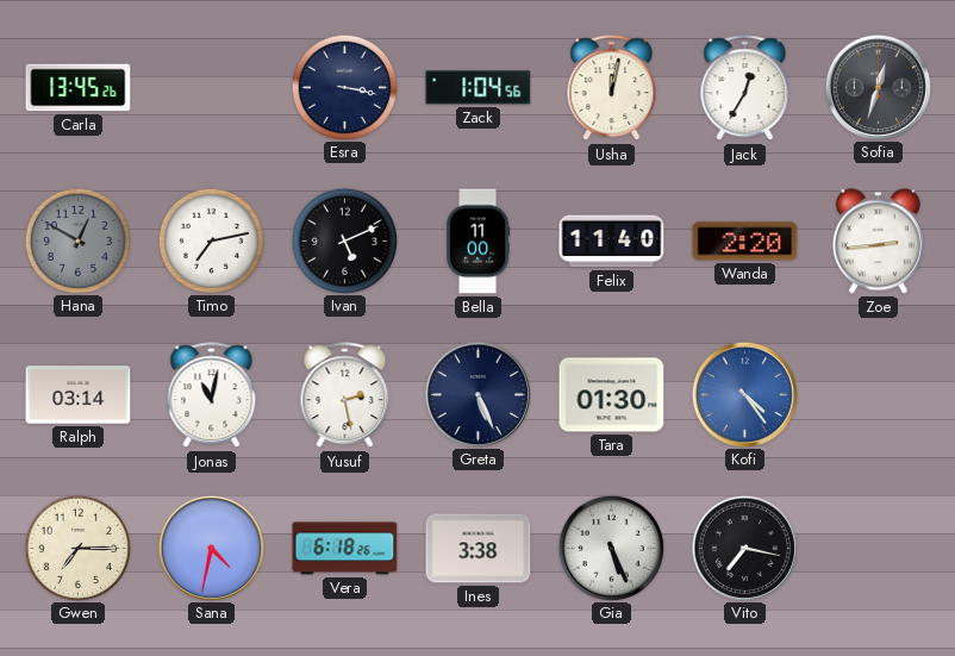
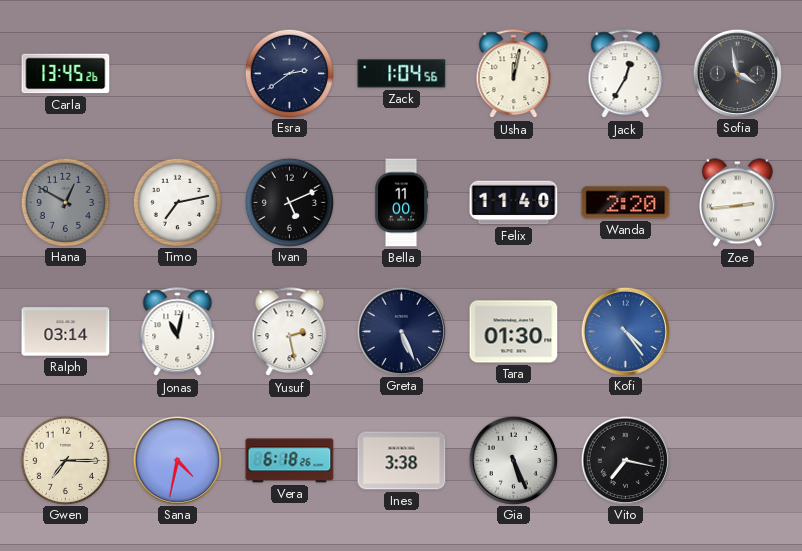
Esra: 3:17 -> 2:39
Sofia: 12:33 -> 3:58
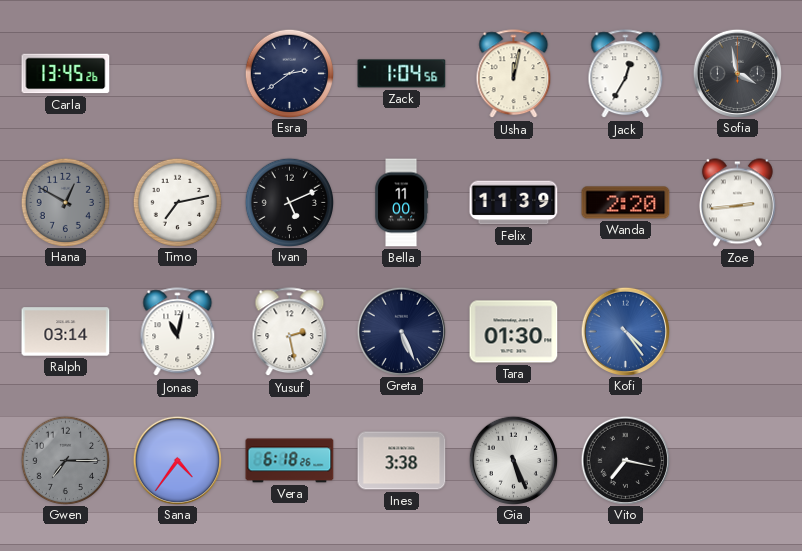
Felix: 11:40 -> 11:39
Gwen dial: cream -> grey
Sana: 4:32 -> 4:36
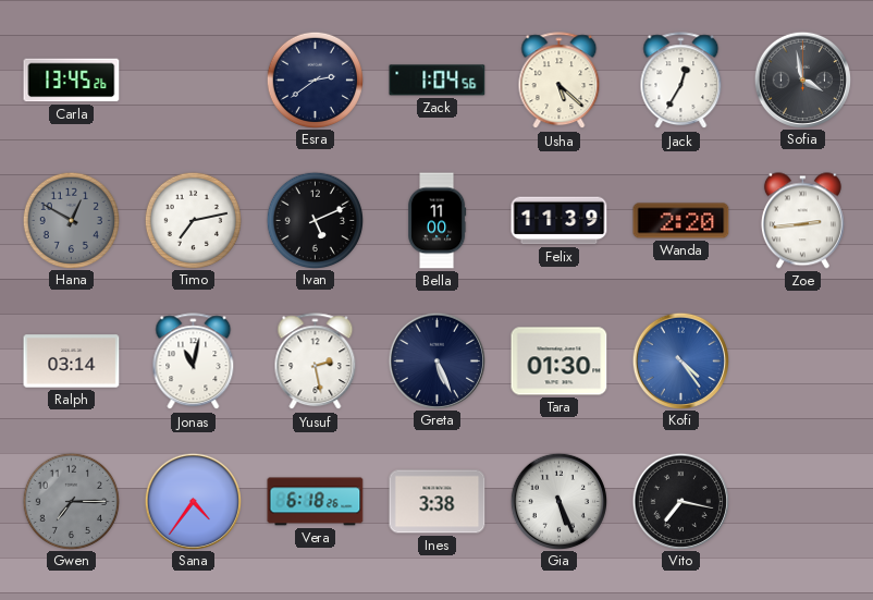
Usha: 12:02 -> 5:22
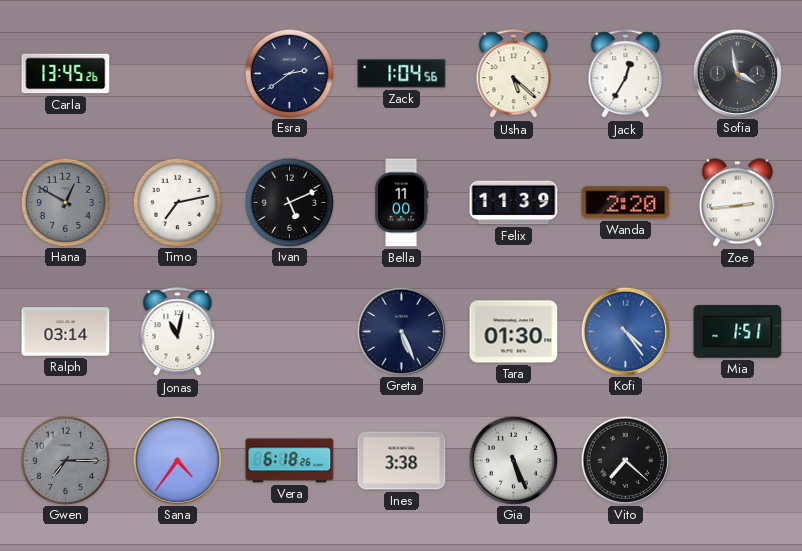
Yusuf: 2:28 -> none
Mia: none -> 1:51
Vito: 7:17 -> 7:22
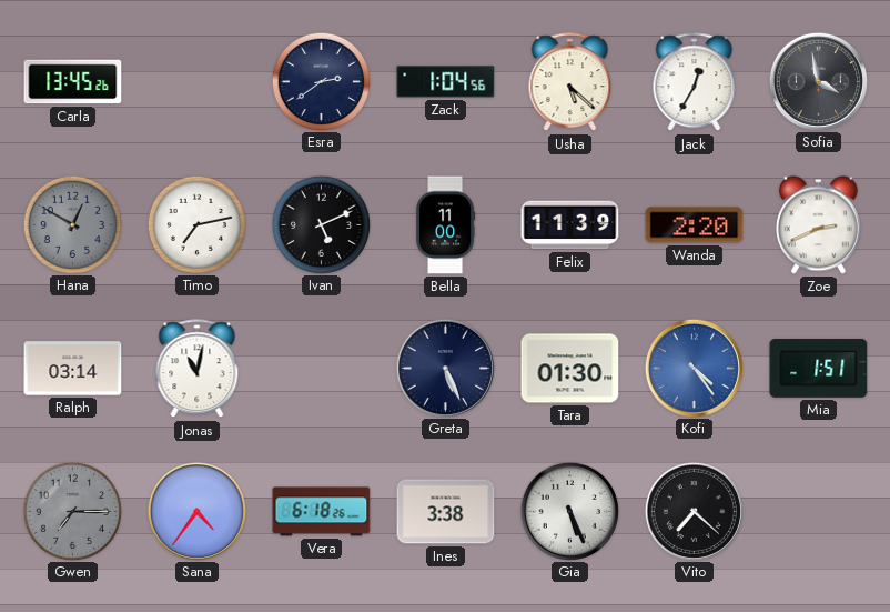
Zoe: 2:44 -> 2:41
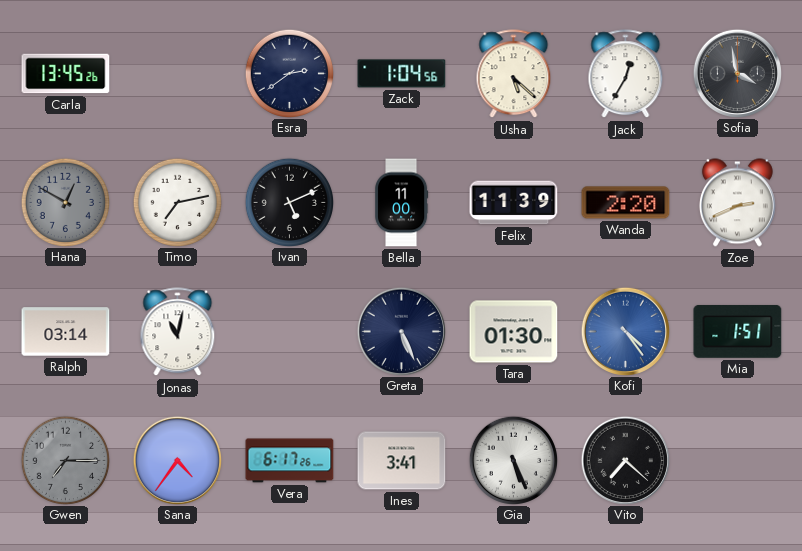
Vera: 6:18 -> 6:17
Ines: 3:38 -> 3:41
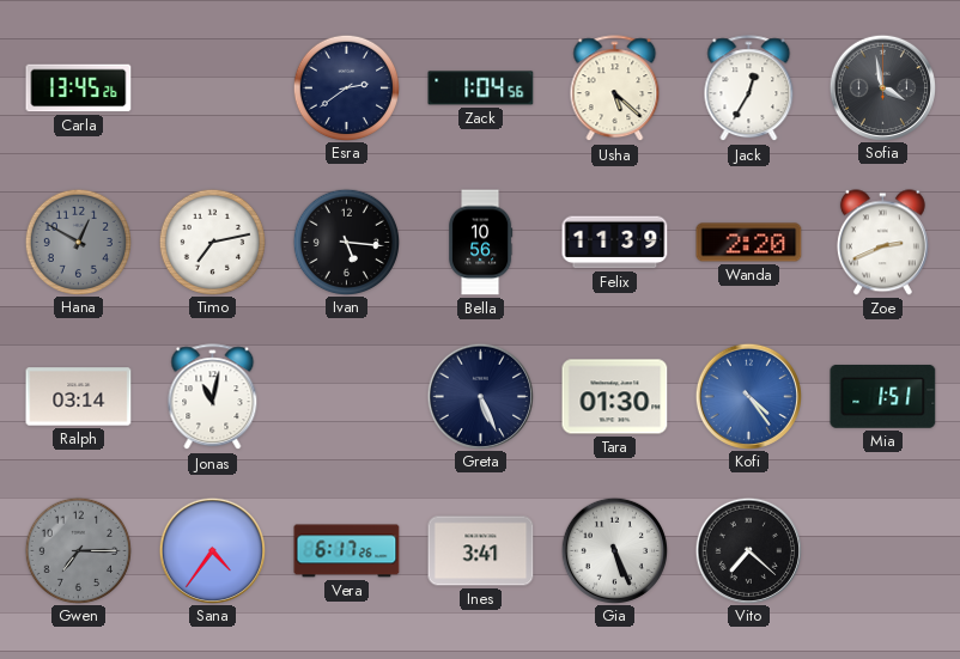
Ivan: 5:11 -> 5:16
Bella: 11:00 -> 10:56
